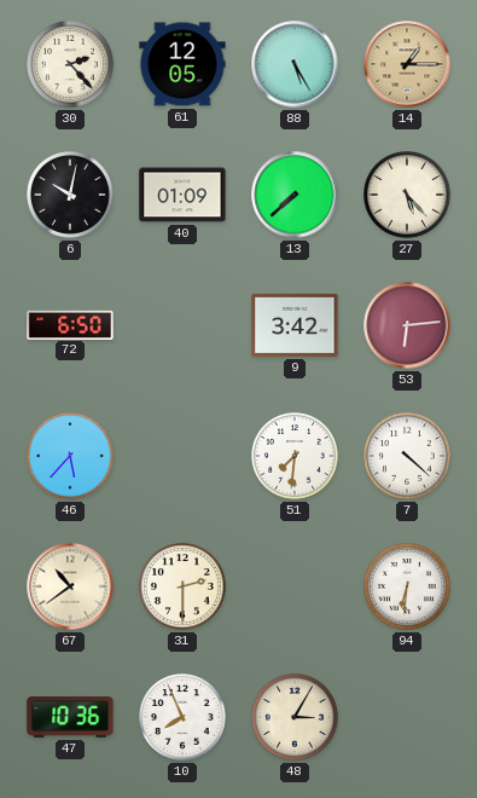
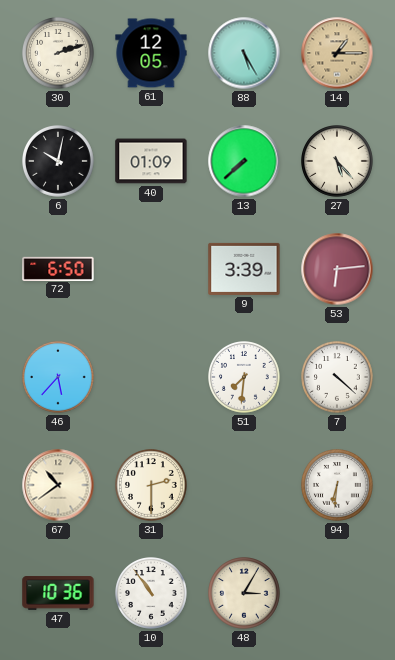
30: 2:23 -> 2:12
9: 3:42 -> 3:39
10: 7:56 -> 10:54
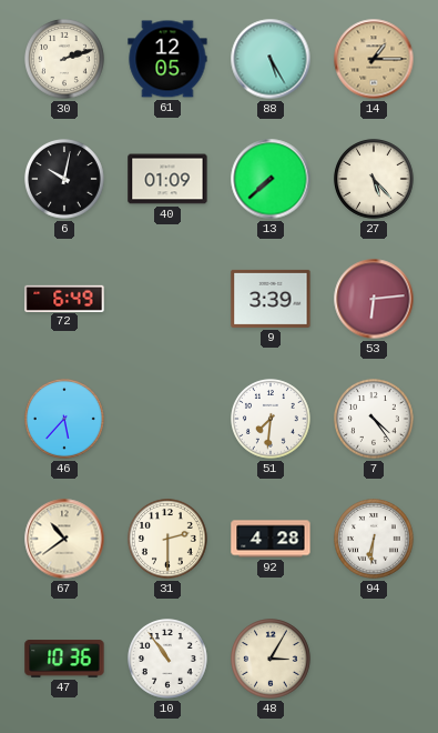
72: 6:50 -> 6:49
7: 4:22 -> 4:24
92: none -> 4:28
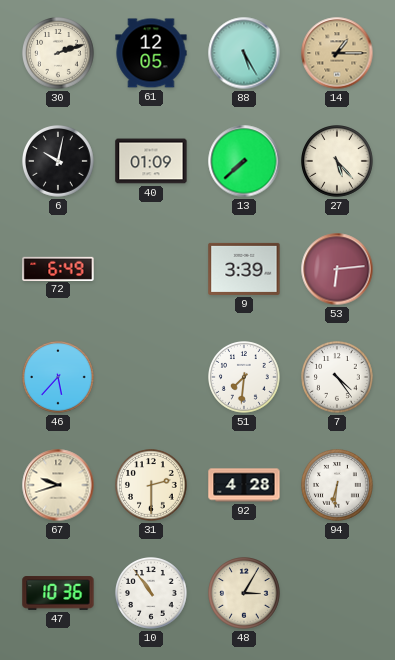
67: 10:39 -> 9:42
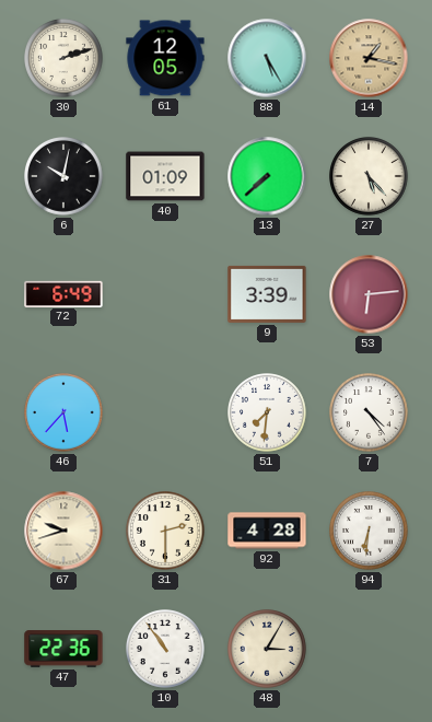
14: 1:15 -> 1:17
47: 10:36 -> 22:36
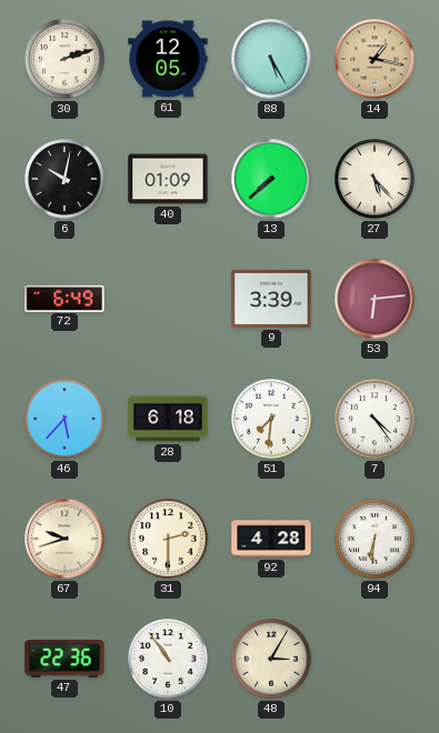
28: none -> 6:18
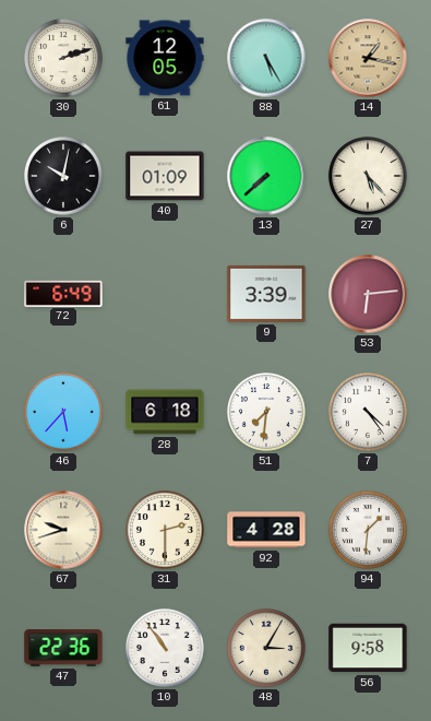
94: 6:31 -> 1:31
56: none -> 9:58
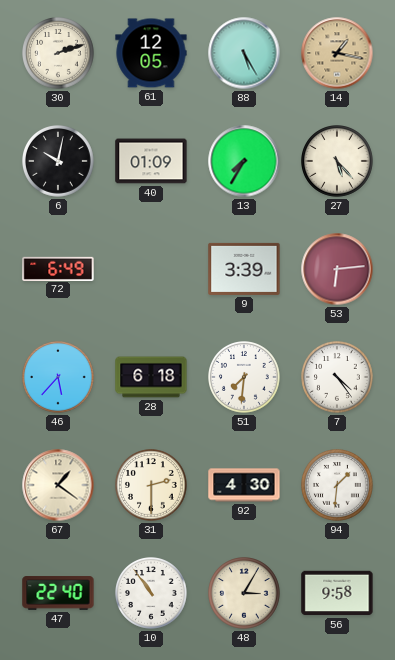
13: 7:38 -> 7:35
67: 9:42 -> 1:21
92: 4:28 -> 4:30
47: 22:36 -> 22:40
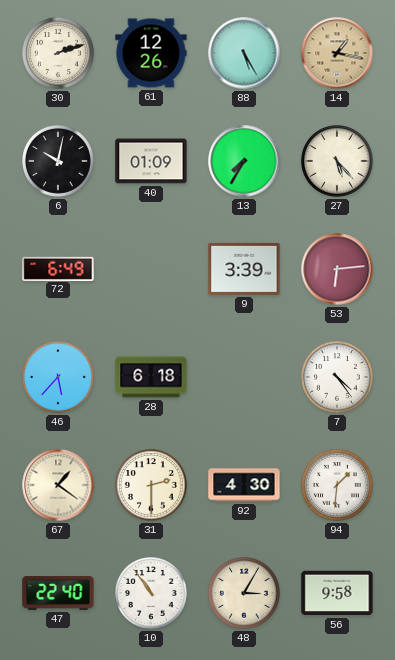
61: 12:05 -> 12:26
51: 7:31 -> none
